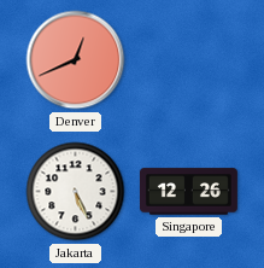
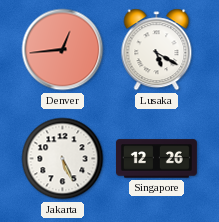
Denver: 12:41 -> 12:44
Lusaka: none -> 5:20
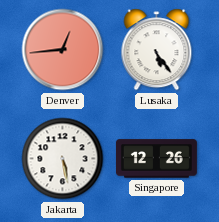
Lusaka: 5:20 -> 5:24
Jakarta: 5:26 -> 5:28
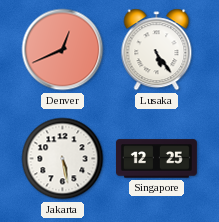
Denver: 12:44 -> 12:41
Singapore: 12:26 -> 12:25
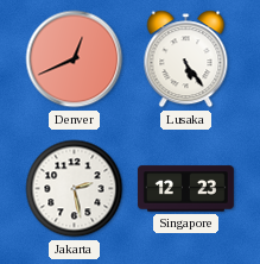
Jakarta: 5:28 -> 2:28
Singapore: 12:25 -> 12:23
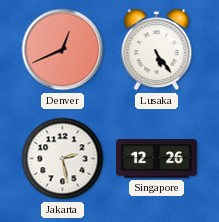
Singapore: 12:23 -> 12:26
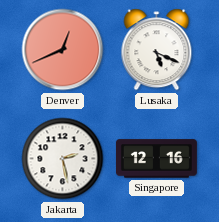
Lusaka: 5:24 -> 5:19
Singapore: 12:26 -> 12:16
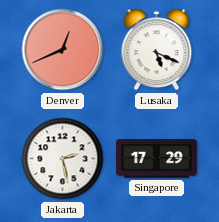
Singapore: 12:16 -> 17:29
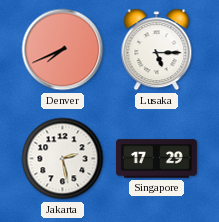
Denver: 12:41 -> 7:41
Lusaka: 5:19 -> 5:15
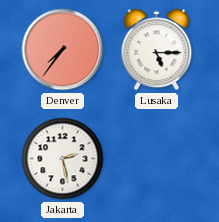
Denver: 7:41 -> 7:36
Singapore: 17:29 -> none
